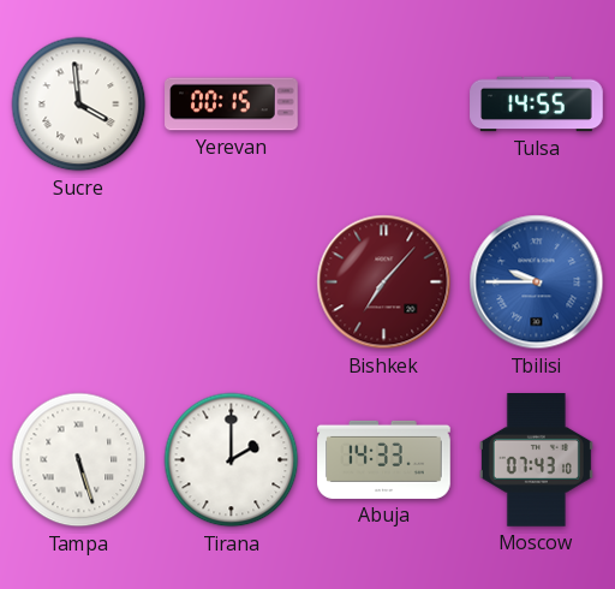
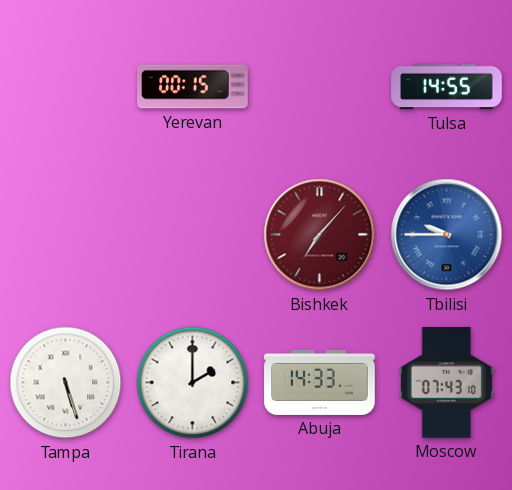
Sucre: 3:59 -> none
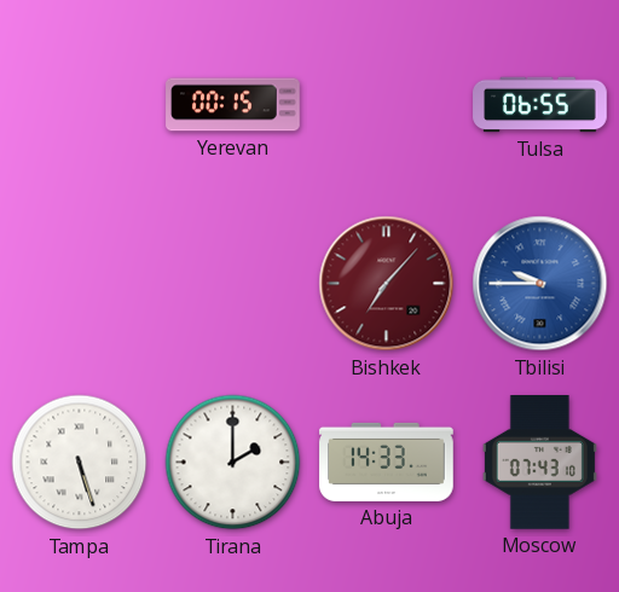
Tulsa: 14:55 -> 06:55
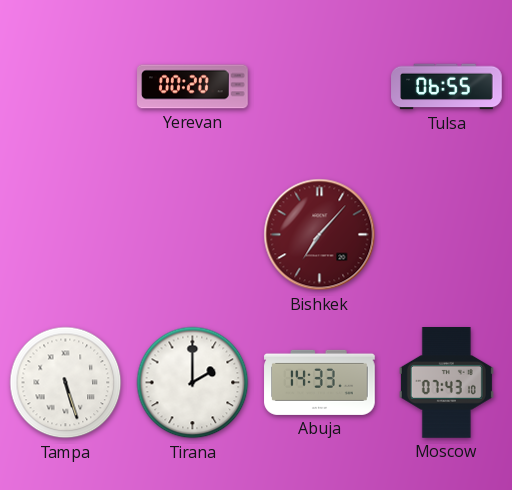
Yerevan: 00:15 -> 00:20
Tbilisi: 9:45 -> none
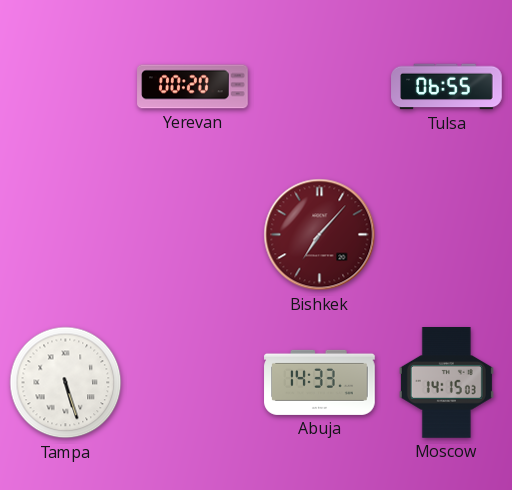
Tirana: 2:00 -> none
Moscow: 07:43 -> 14:15
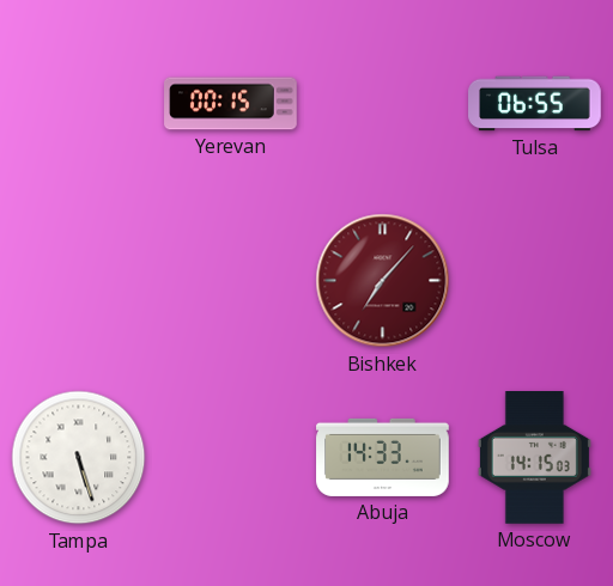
Yerevan: 00:20 -> 00:15
